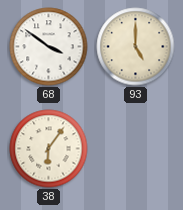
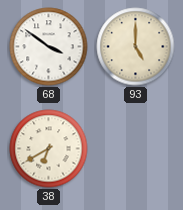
38: 6:06 -> 6:40
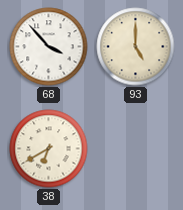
68: 3:51 -> 3:53
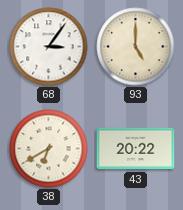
68: 3:53 -> 3:06
43: none -> 20:22
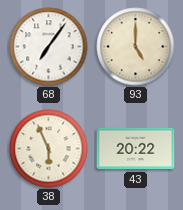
68: 3:06 -> 7:06
38: 6:40 -> 5:56
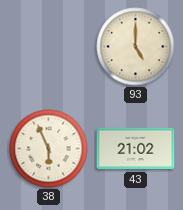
68: 7:06 -> none
43: 20:22 -> 21:02
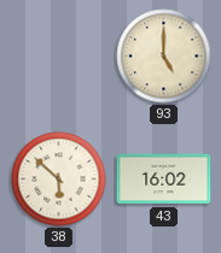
38: 5:56 -> 5:52
43: 21:02 -> 16:02
